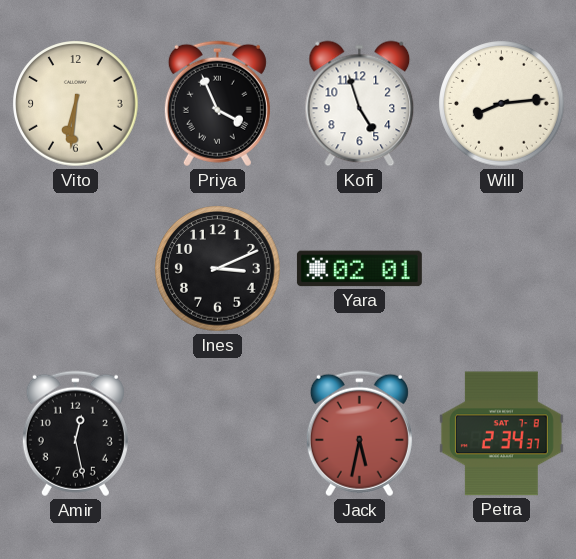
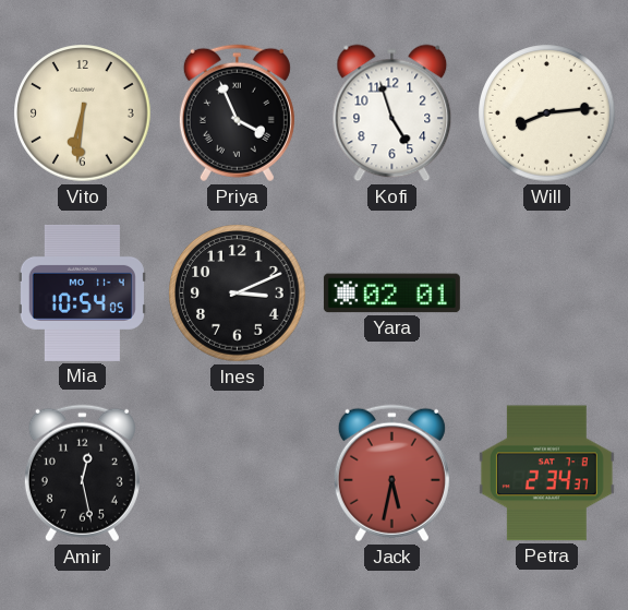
Mia: none -> 10:54
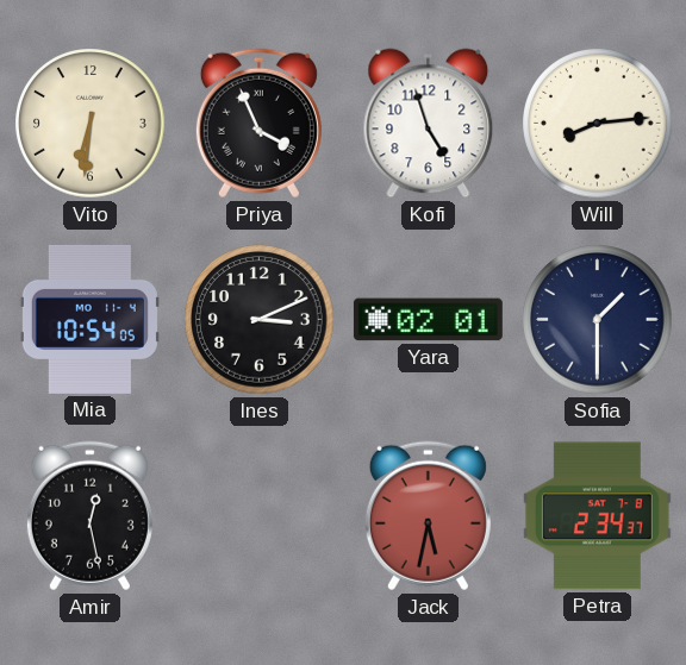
Sofia: none -> 1:30
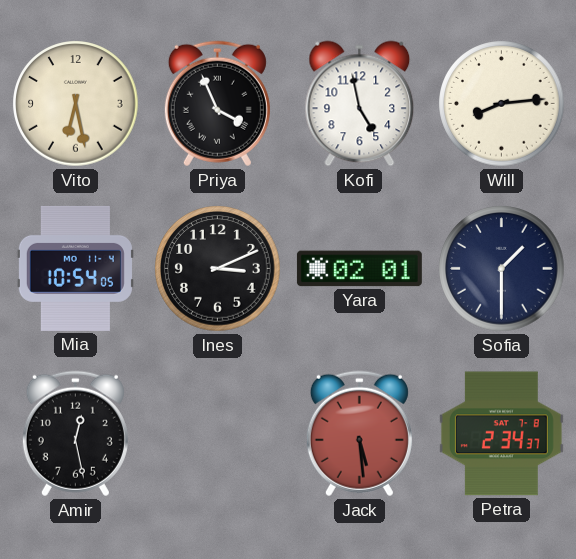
Vito: 6:31 -> 6:28
Kofi: 4:57 -> 4:58
Jack: 5:32 -> 5:29
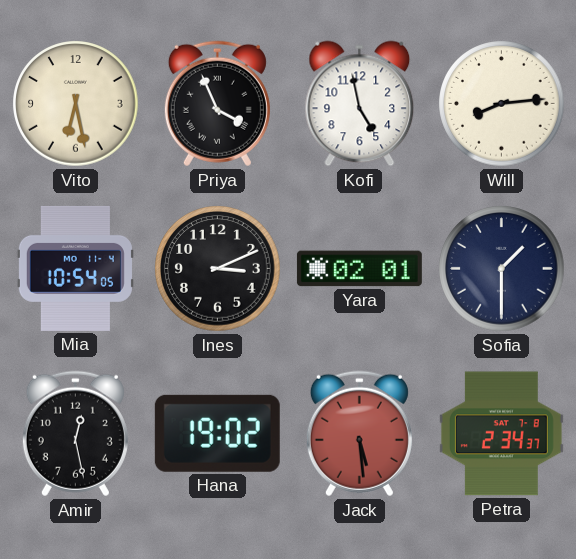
Hana: none -> 19:02
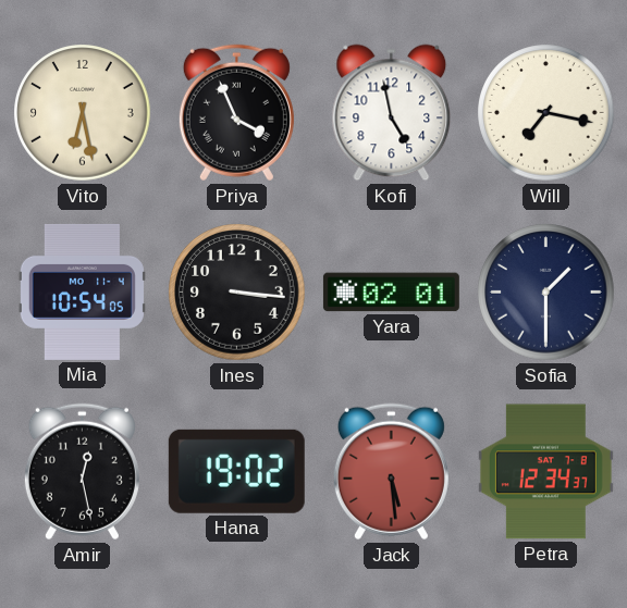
Will: 8:14 -> 7:17
Ines: 3:11 -> 3:16
Petra: 2:34 -> 12:34
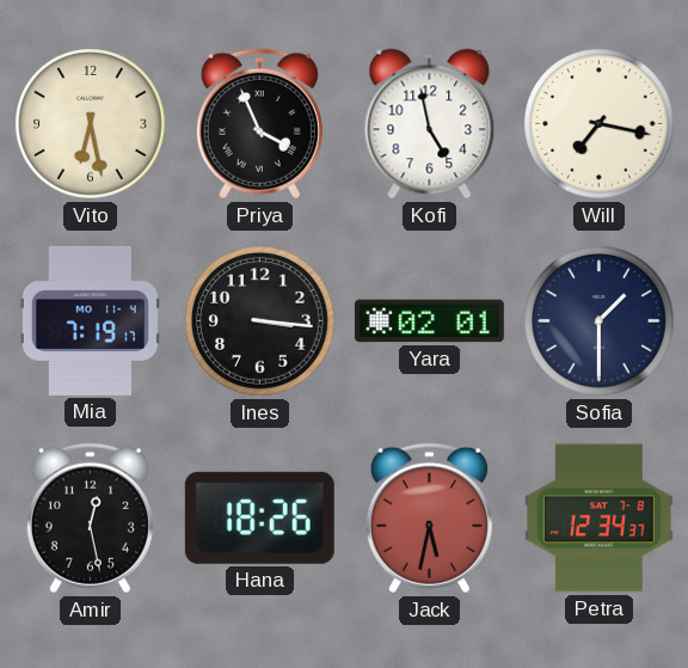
Mia: 10:54 -> 7:19
Hana: 19:02 -> 18:26
Jack: 5:29 -> 5:32
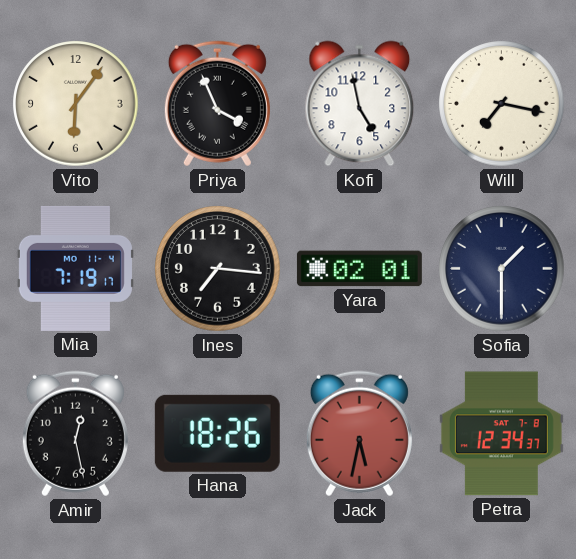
Vito: 6:28 -> 6:06
Ines: 3:16 -> 7:16
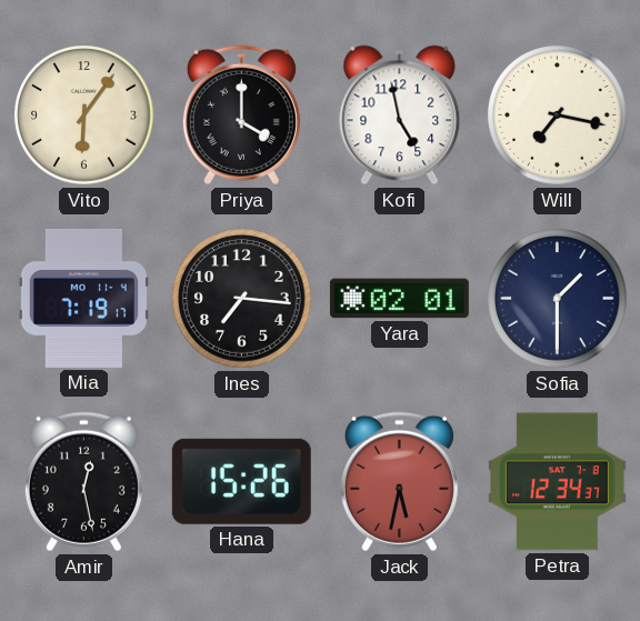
Priya: 3:56 -> 4:00
Hana: 18:26 -> 15:26
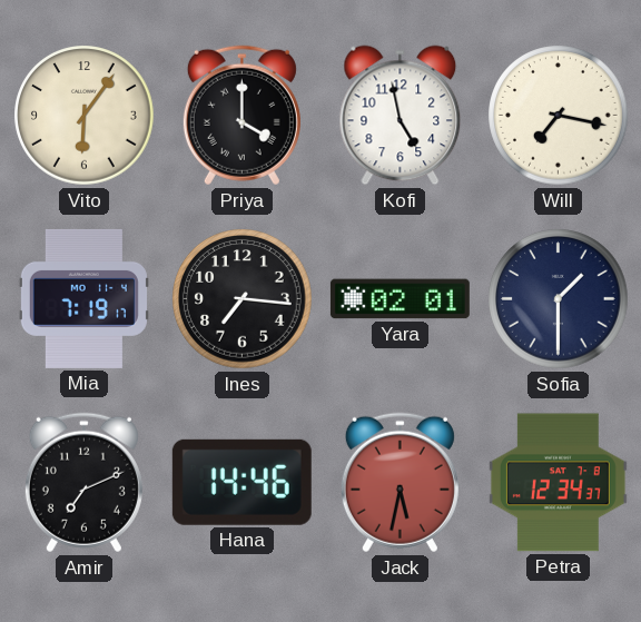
Amir: 12:28 -> 7:11
Hana: 15:26 -> 14:46
